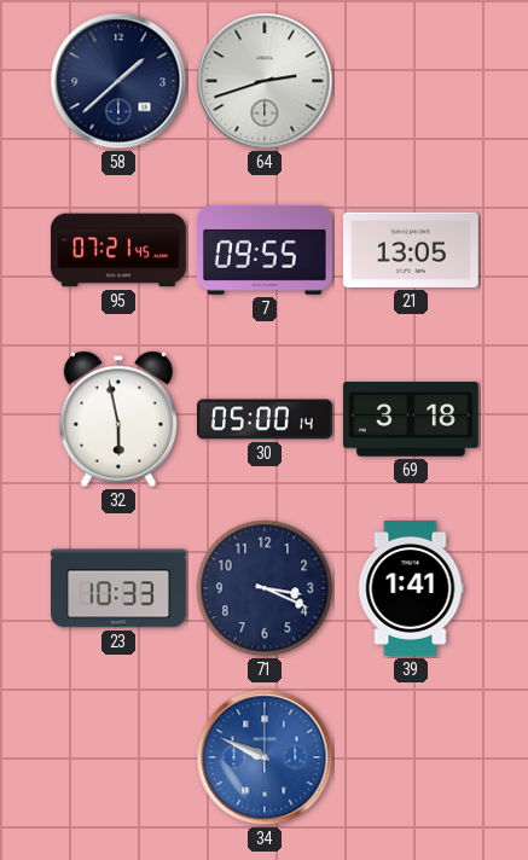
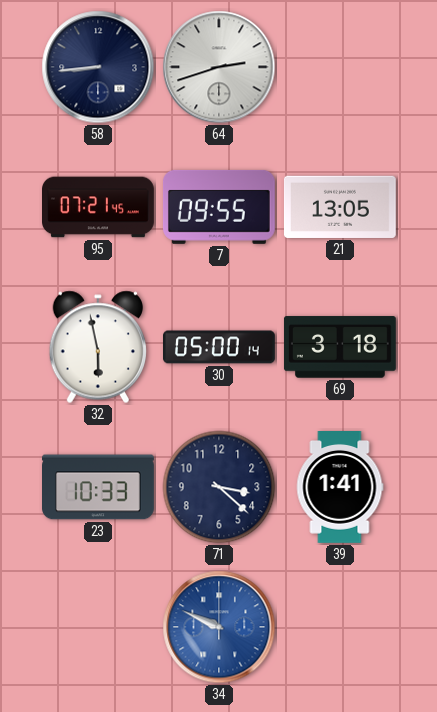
58: 1:38 -> 8:44
71: 3:19 -> 3:22
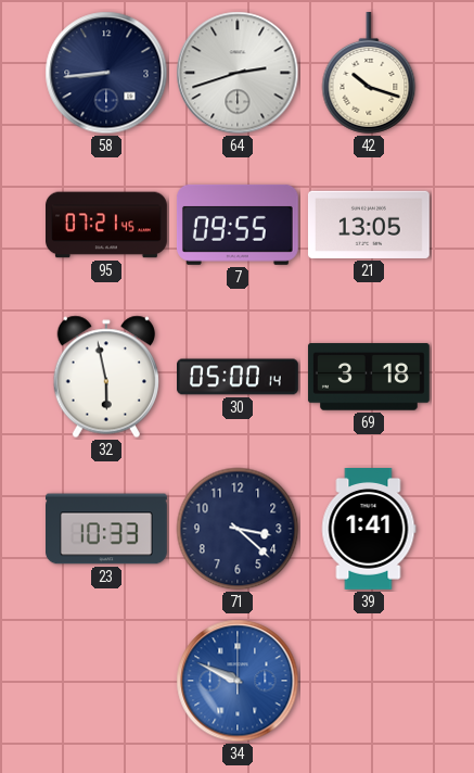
42: none -> 10:18
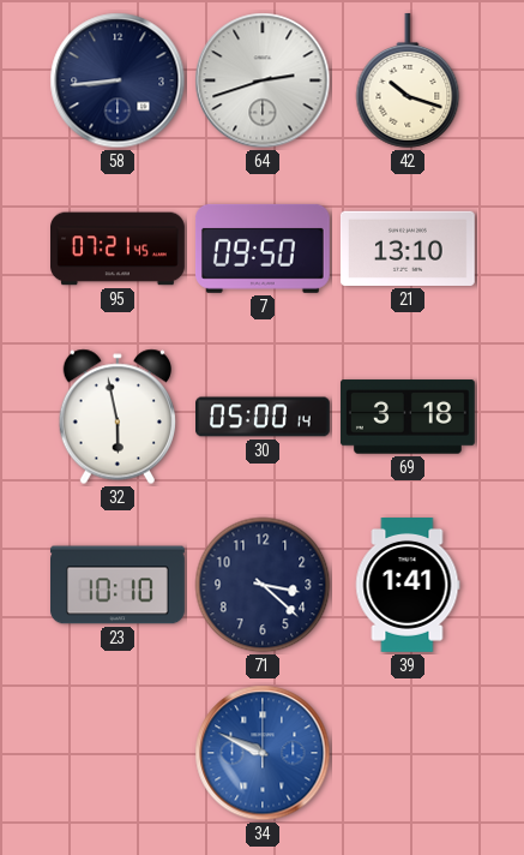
7: 09:55 -> 09:50
21: 13:05 -> 13:10
23: 10:33 -> 10:10
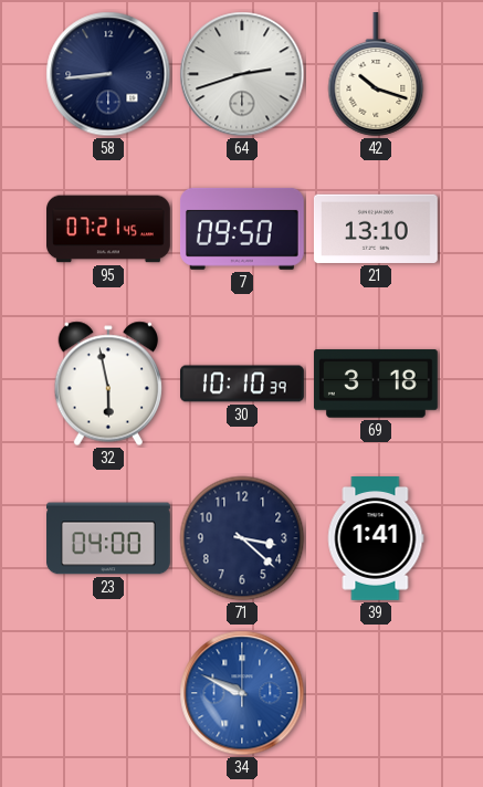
30: 05:00 -> 10:10
23: 10:10 -> 04:00
